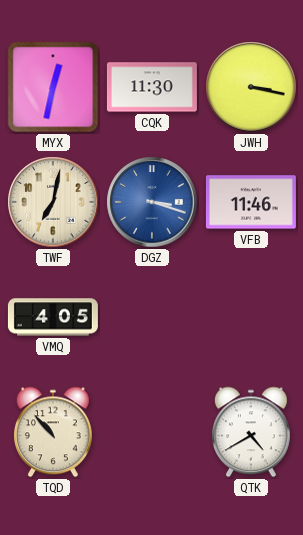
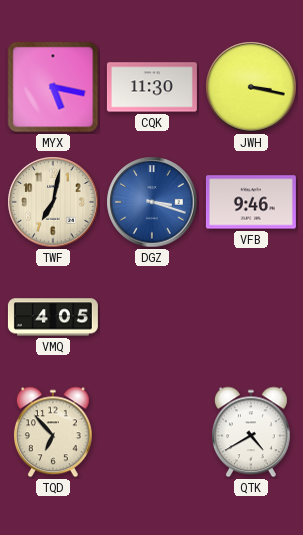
MYX: 12:32 -> 5:17
VFB: 11:46 -> 9:46
TQD: 10:53 -> 6:53
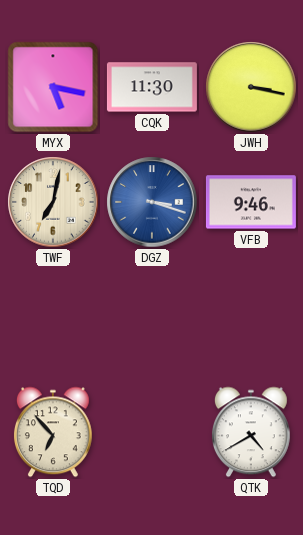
VMQ: 4:05 -> none
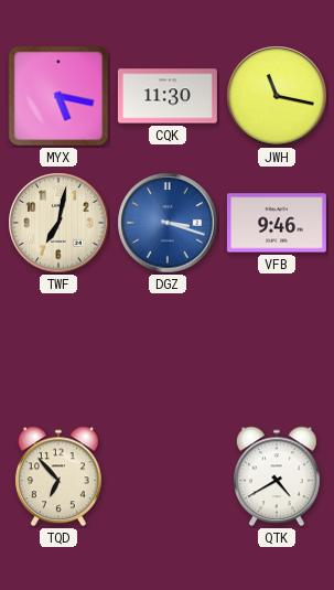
JWH: 3:17 -> 11:17
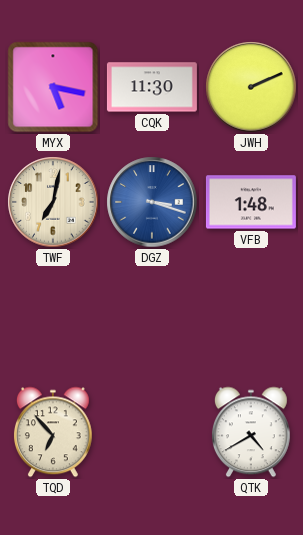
JWH: 11:17 -> 2:11
VFB: 9:46 -> 1:48
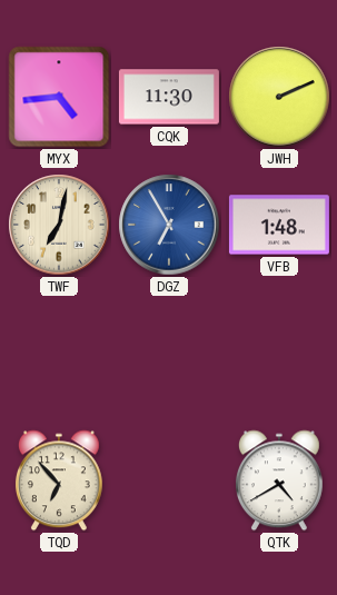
MYX: 5:17 -> 4:44
DGZ: 3:18 -> 6:55
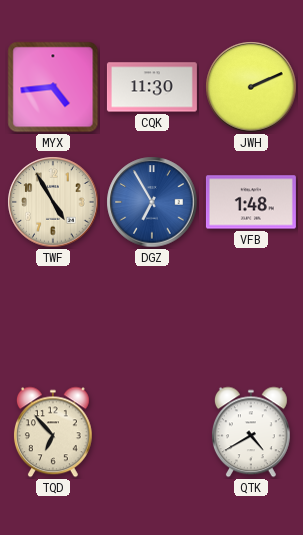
TWF: 7:02 -> 4:55
